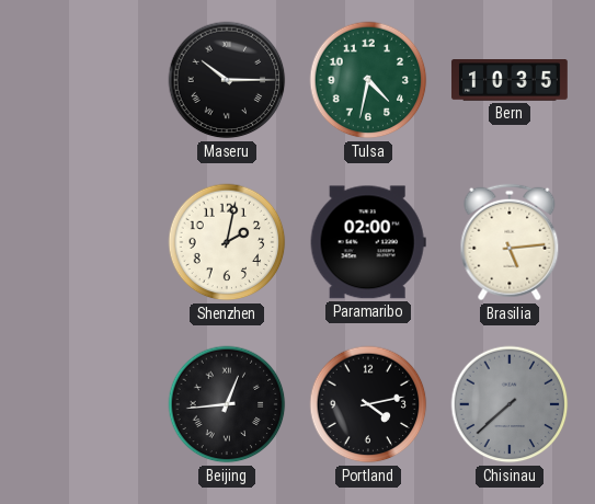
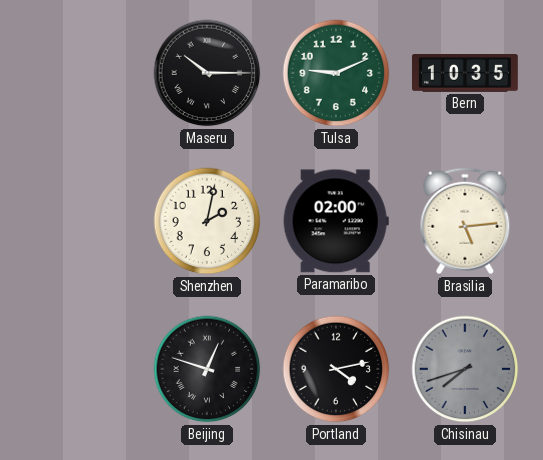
Tulsa: 4:32 -> 9:11
Beijing: 12:44 -> 12:48
Chisinau: 7:38 -> 7:42
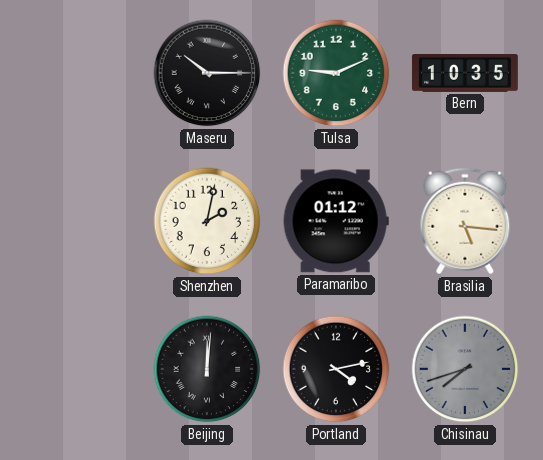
Paramaribo: 02:00 -> 01:12
Brasilia: 5:14 -> 5:16
Beijing: 12:48 -> 12:01
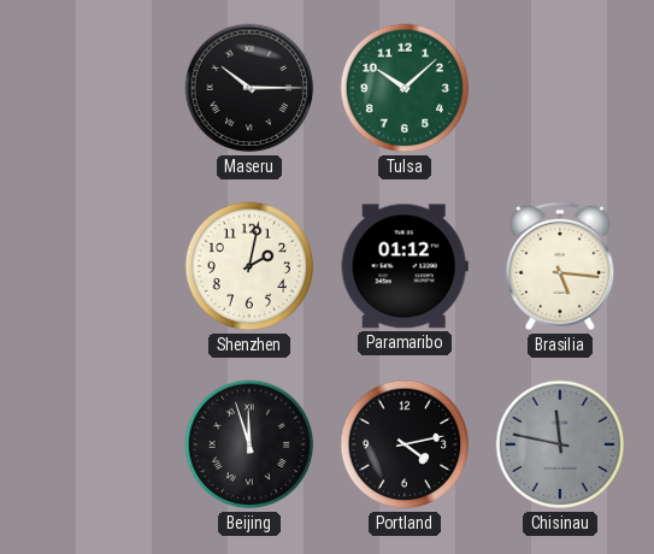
Tulsa: 9:11 -> 10:08
Bern: 10:35 -> none
Beijing: 12:01 -> 11:57
Chisinau: 7:42 -> 11:47
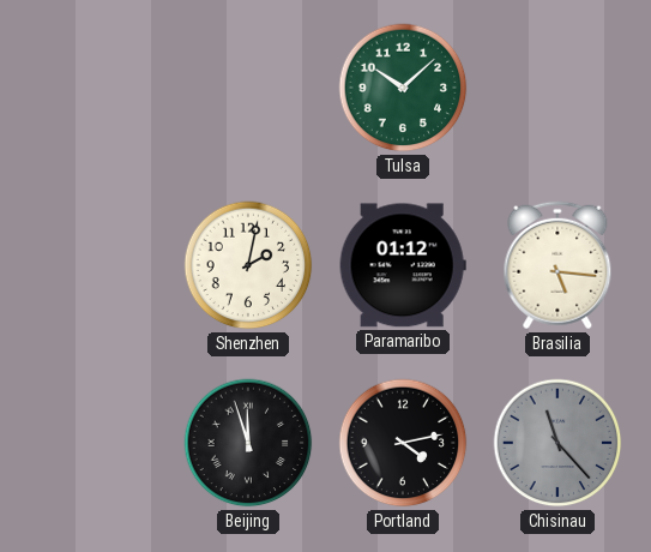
Maseru: 10:15 -> none
Chisinau: 11:47 -> 11:23
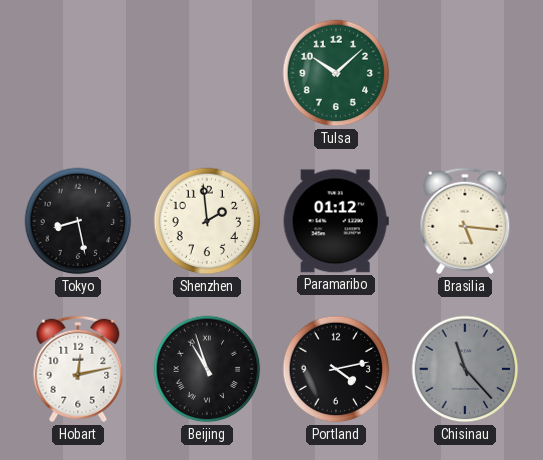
Tokyo: none -> 8:28
Shenzhen: 2:02 -> 1:59
Hobart: none -> 12:13
Beijing: 11:57 -> 10:57
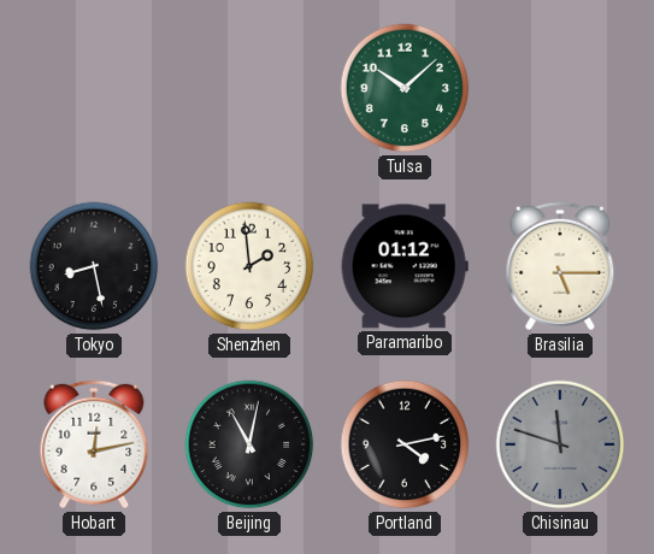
Brasilia: 5:16 -> 5:15
Beijing: 10:57 -> 11:02
Chisinau: 11:23 -> 11:48
